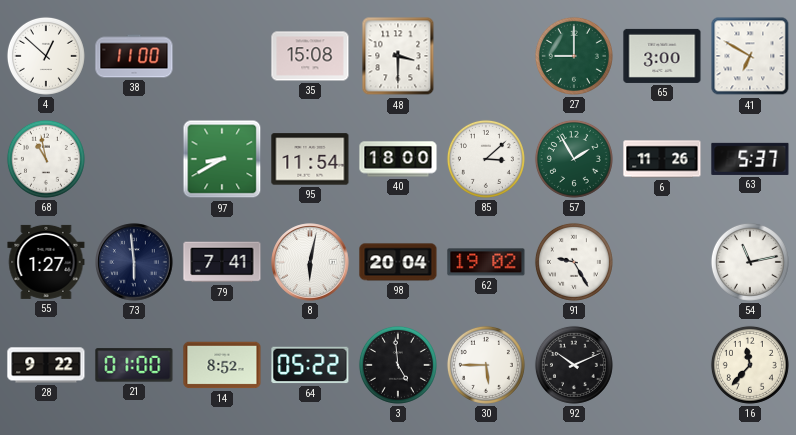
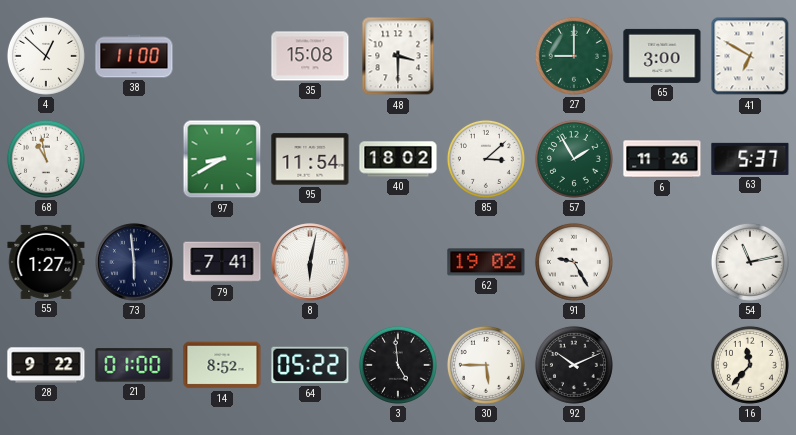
40: 18:00 -> 18:02
98: 20:04 -> none
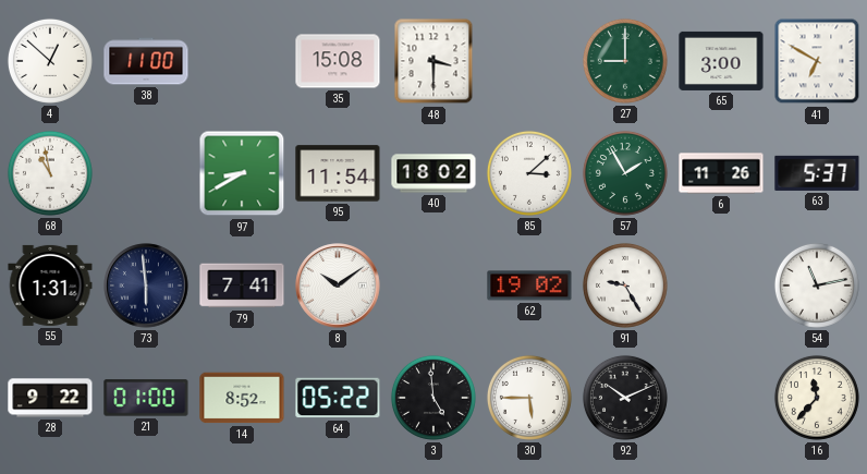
55: 1:27 -> 1:31
8: 6:02 -> 10:09
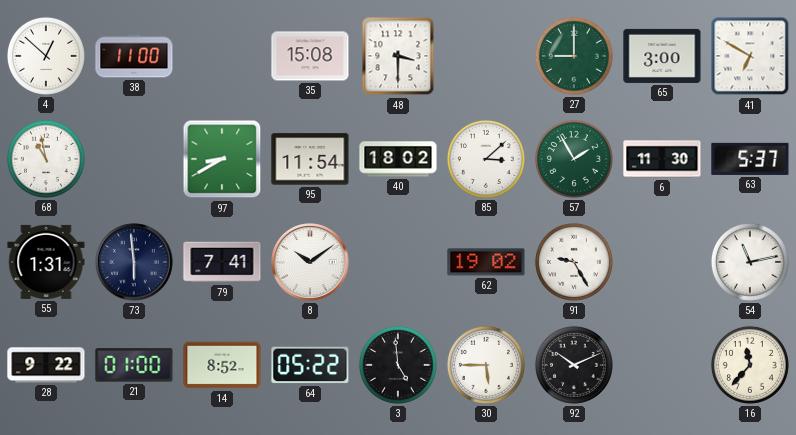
6: 11:26 -> 11:30
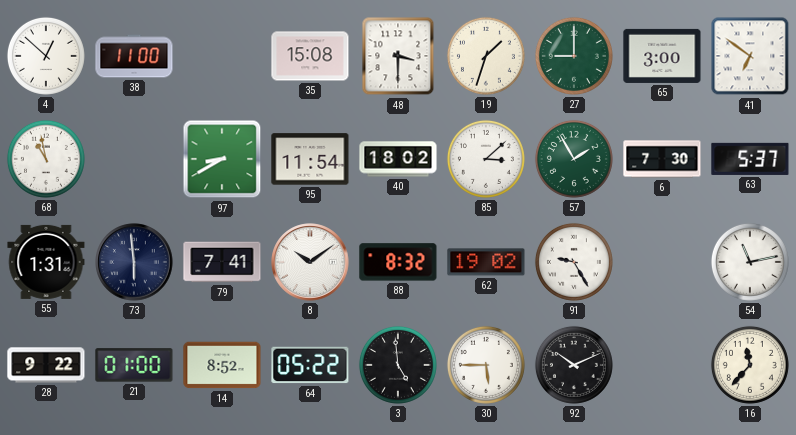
19: none -> 1:33
41: 6:50 -> 6:51
6: 11:30 -> 7:30
88: none -> 8:32
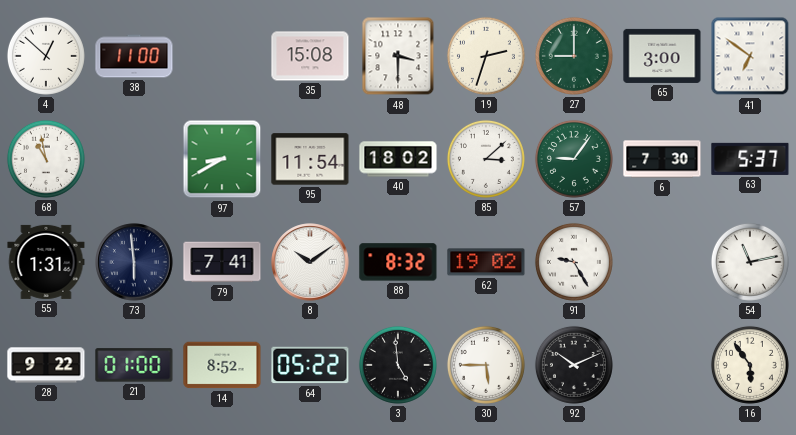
19: 1:33 -> 2:33
57: 1:55 -> 9:06
16: 11:37 -> 5:54
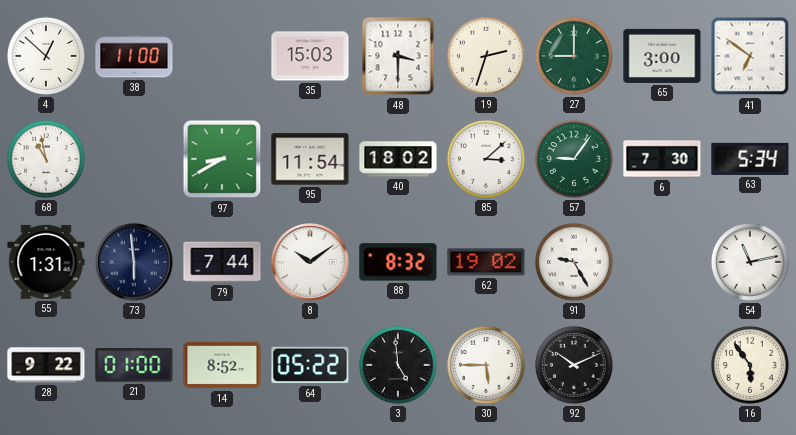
35: 15:08 -> 15:03
63: 5:37 -> 5:34
79: 7:41 -> 7:44
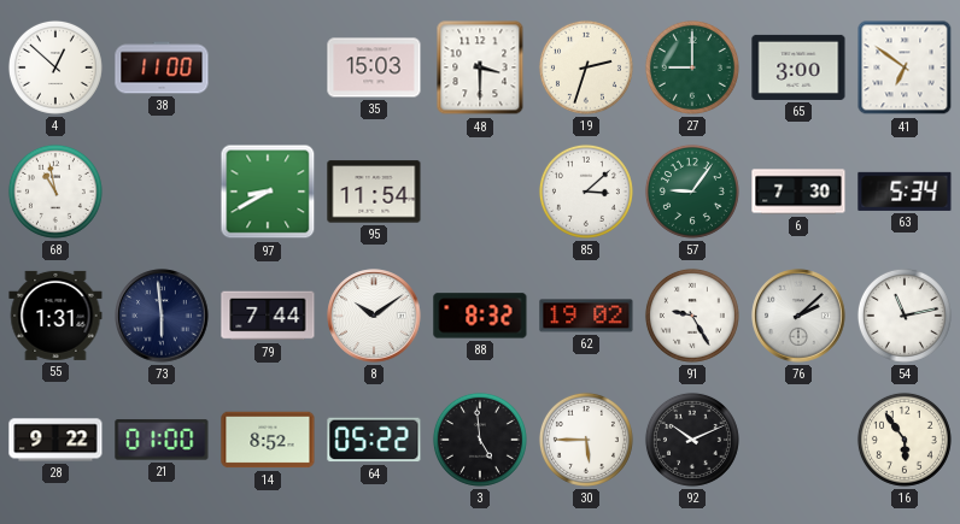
40: 18:02 -> none
76: none -> 2:08
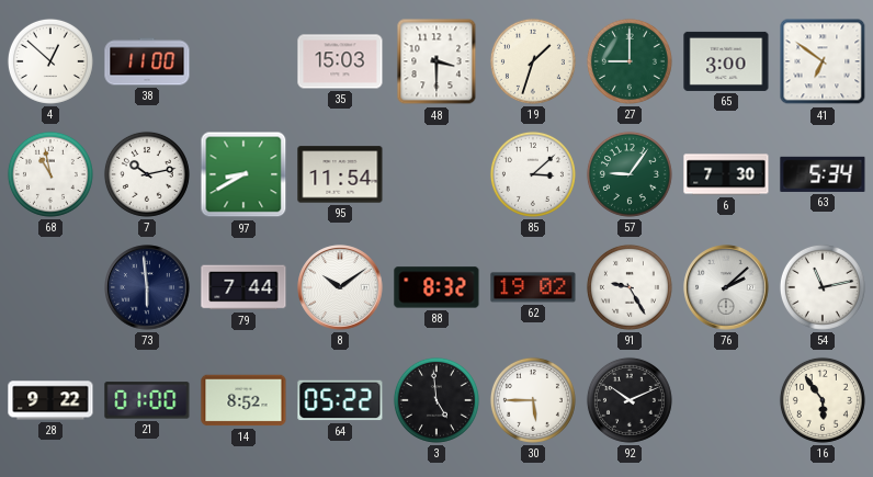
19: 2:33 -> 1:33
7: none -> 10:13
55: 1:31 -> none
